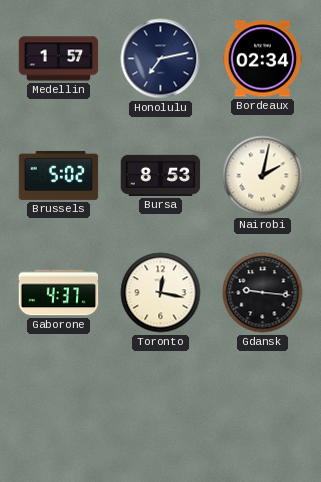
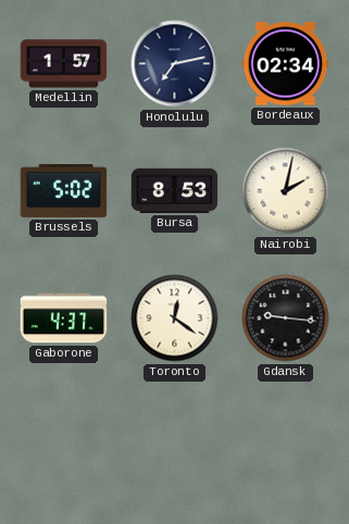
Toronto: 12:17 -> 12:21
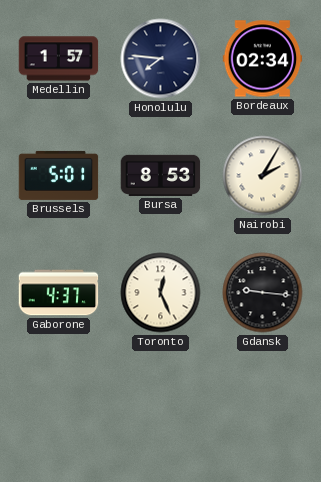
Honolulu: 7:13 -> 7:46
Brussels: 5:02 -> 5:01
Nairobi: 2:02 -> 2:05
Toronto: 12:21 -> 12:26
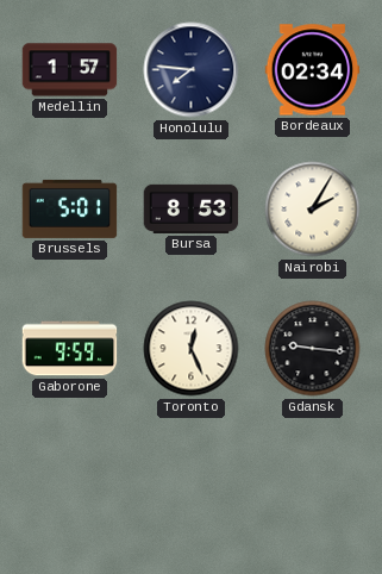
Gaborone: 4:37 -> 9:59
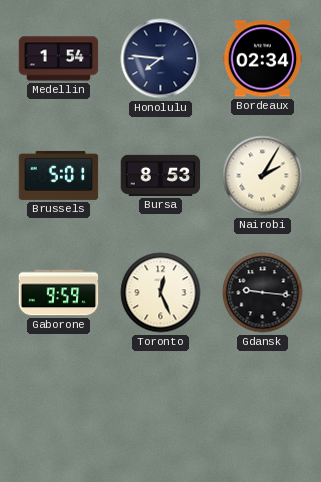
Medellin: 1:57 -> 1:54
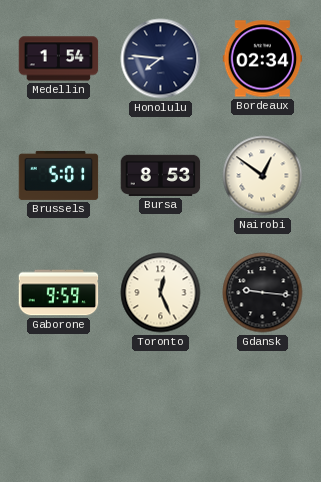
Nairobi: 2:05 -> 12:51
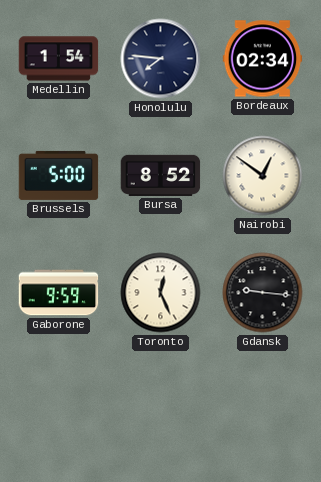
Brussels: 5:01 -> 5:00
Bursa: 8:53 -> 8:52
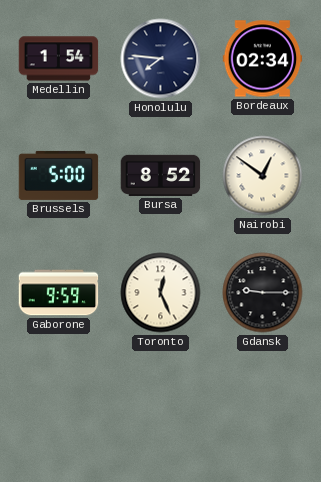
Gdansk: 9:16 -> 9:15
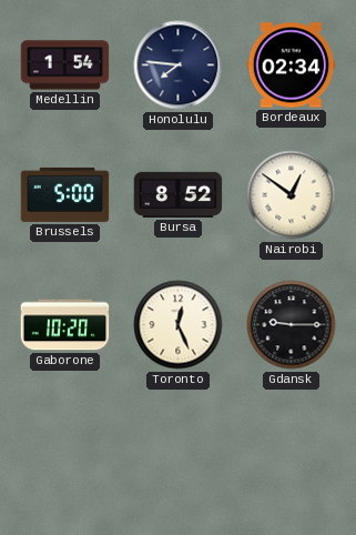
Gaborone: 9:59 -> 10:20
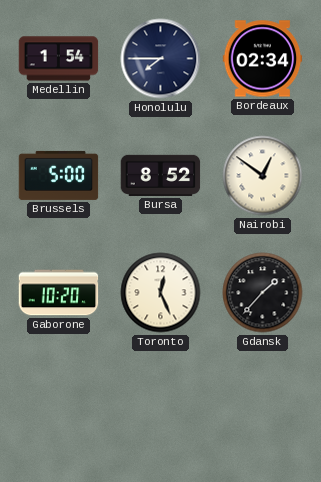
Honolulu: 7:46 -> 7:45
Gdansk: 9:15 -> 1:37
